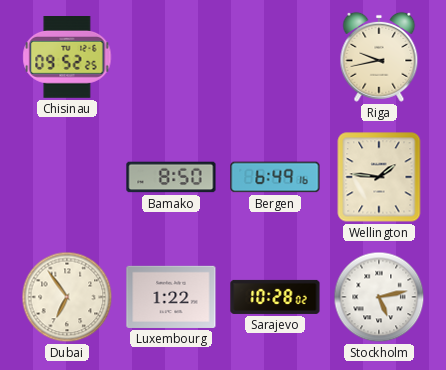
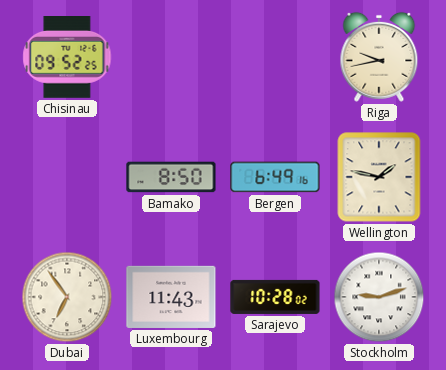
Wellington: 1:46 -> 1:47
Luxembourg: 1:22 -> 11:43
Stockholm: 5:13 -> 9:12
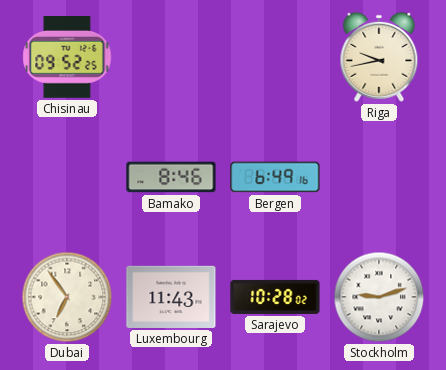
Bamako: 8:50 -> 8:46
Wellington: 1:47 -> none
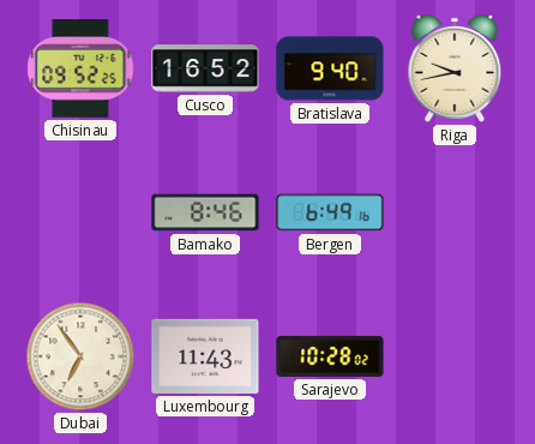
Cusco: none -> 16:52
Bratislava: none -> 9:40
Stockholm: 9:12 -> none
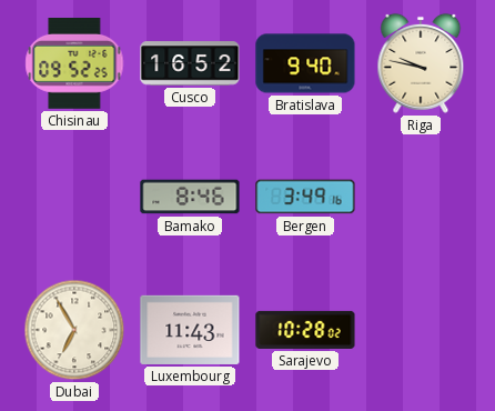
Riga: 9:43 -> 9:47
Bergen: 6:49 -> 3:49
Dubai: 6:54 -> 6:55
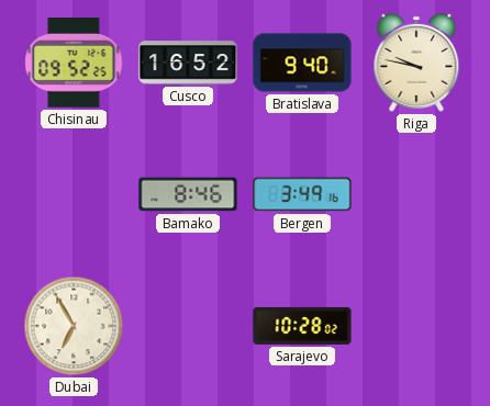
Luxembourg: 11:43 -> none
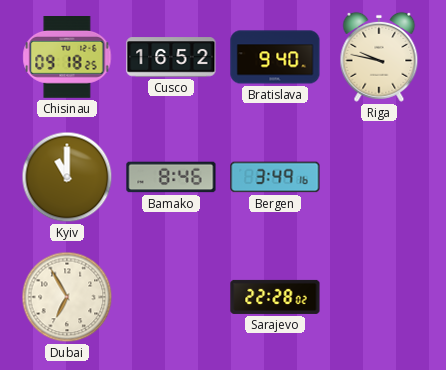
Chisinau: 09:52 -> 09:18
Kyiv: none -> 11:00
Sarajevo: 10:28 -> 22:28
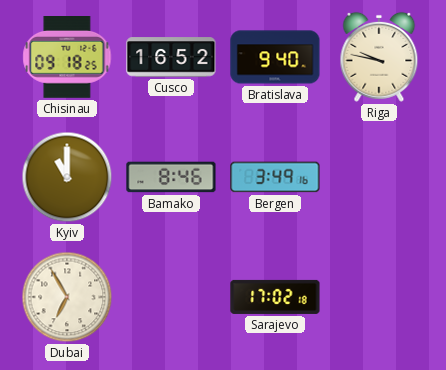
Sarajevo: 22:28 -> 17:02
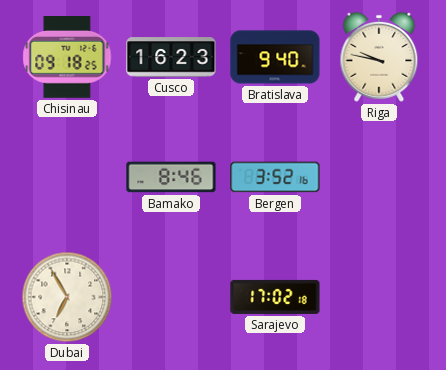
Cusco: 16:52 -> 16:23
Kyiv: 11:00 -> none
Bergen: 3:49 -> 3:52
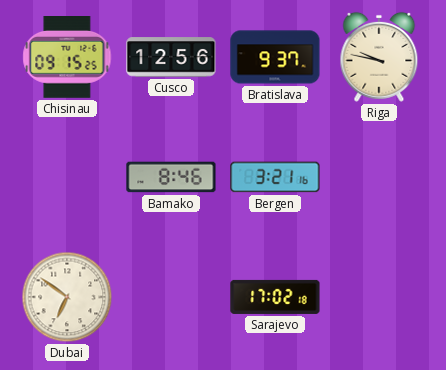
Chisinau: 09:18 -> 09:15
Cusco: 16:23 -> 12:56
Bratislava: 9:40 -> 9:37
Bergen: 3:52 -> 3:21
Dubai: 6:55 -> 6:51
